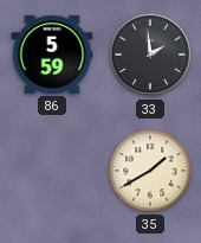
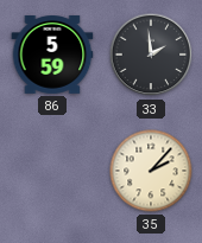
35: 1:40 -> 2:07
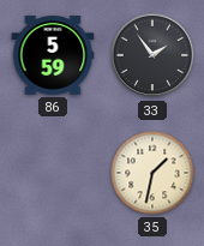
33: 1:59 -> 1:54
35: 2:07 -> 1:32
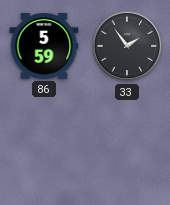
35: 1:32 -> none
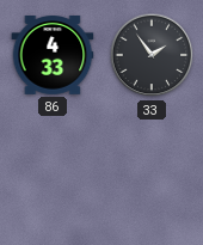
86: 5:59 -> 4:33
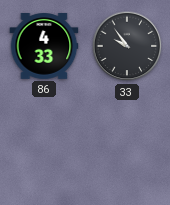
33: 1:54 -> 9:54
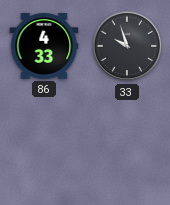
33: 9:54 -> 9:57
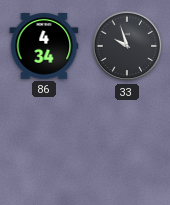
86: 4:33 -> 4:34
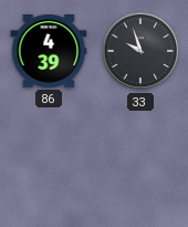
86: 4:34 -> 4:39
